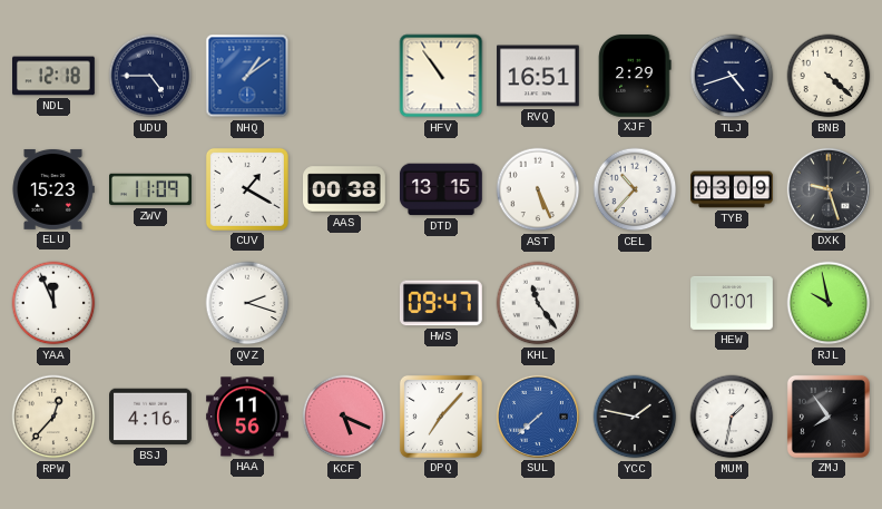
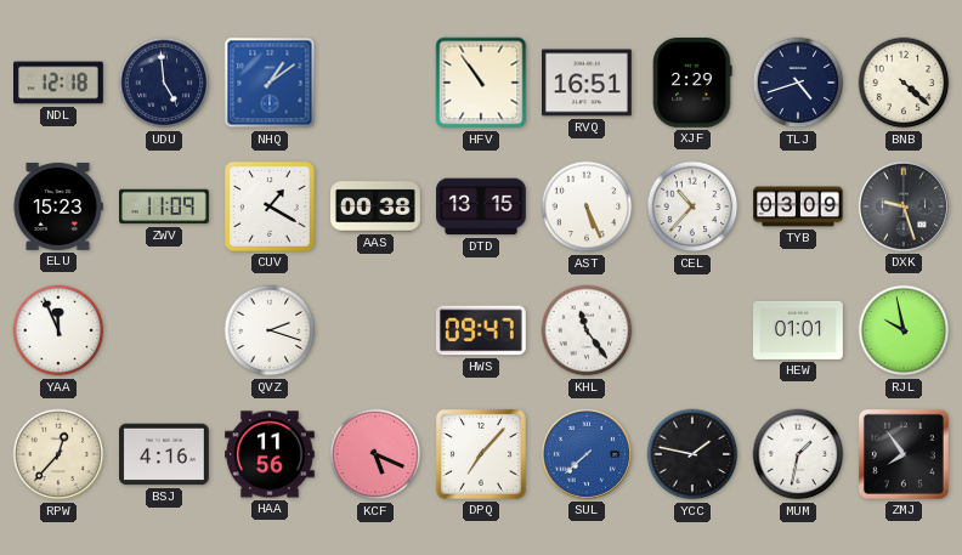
UDU: 4:45 -> 4:59
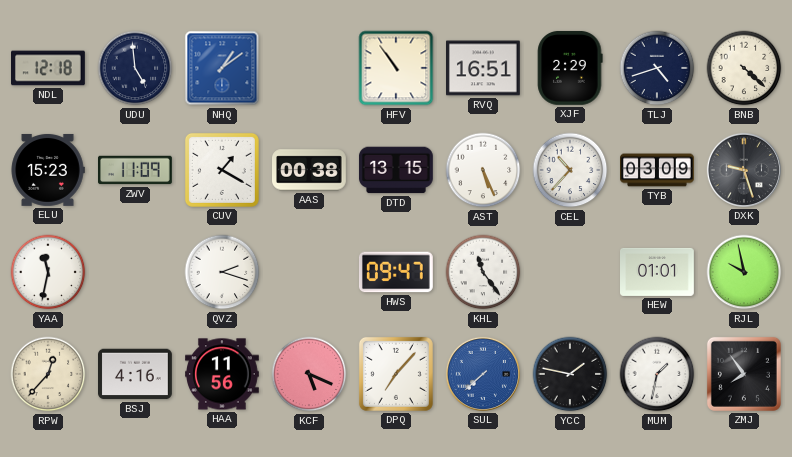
YAA: 11:56 -> 11:32
